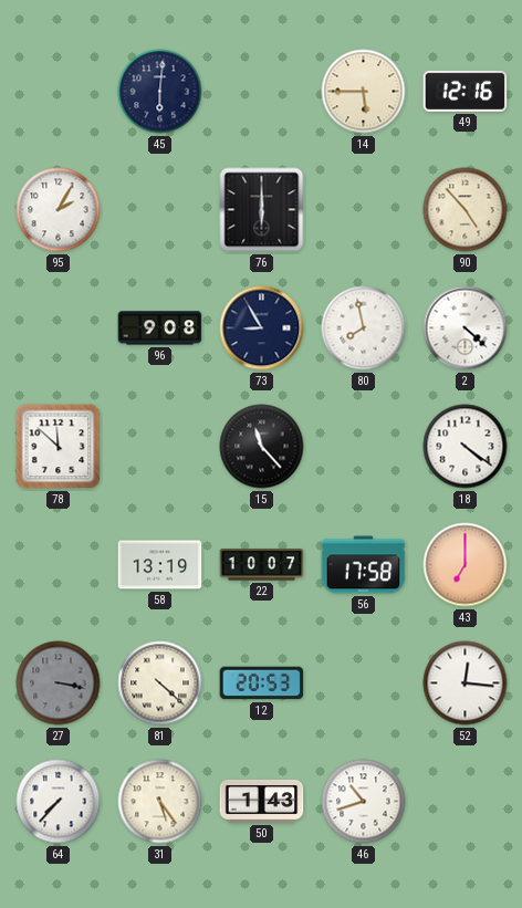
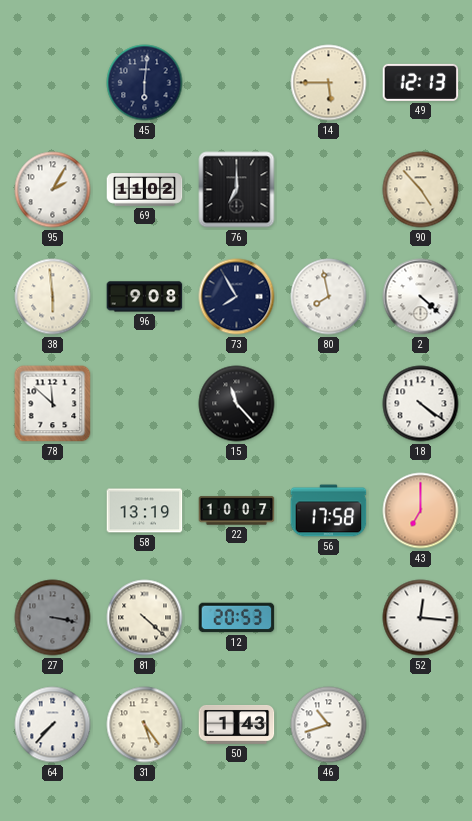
49: 12:16 -> 12:13
69: none -> 11:02
76: 6:00 -> 7:00
38: none -> 5:59
73: 8:55 -> 7:55
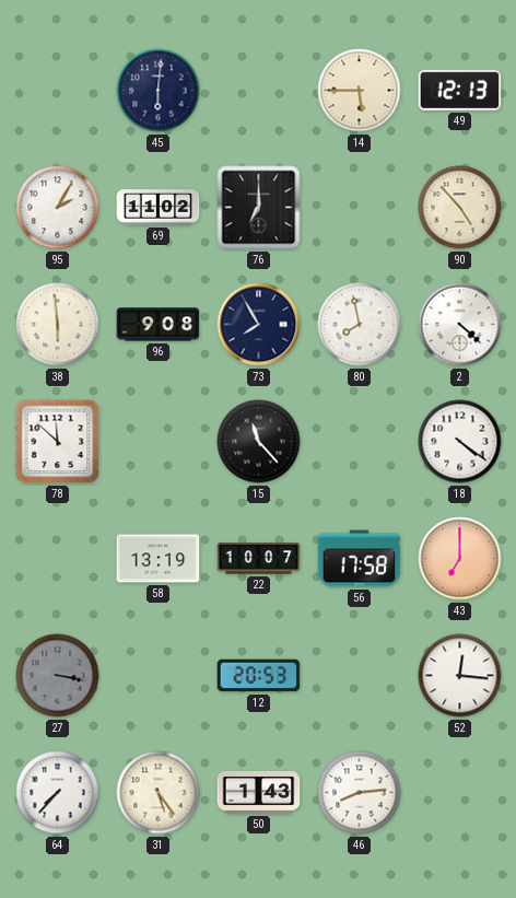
81: 4:22 -> none
46: 10:42 -> 8:14
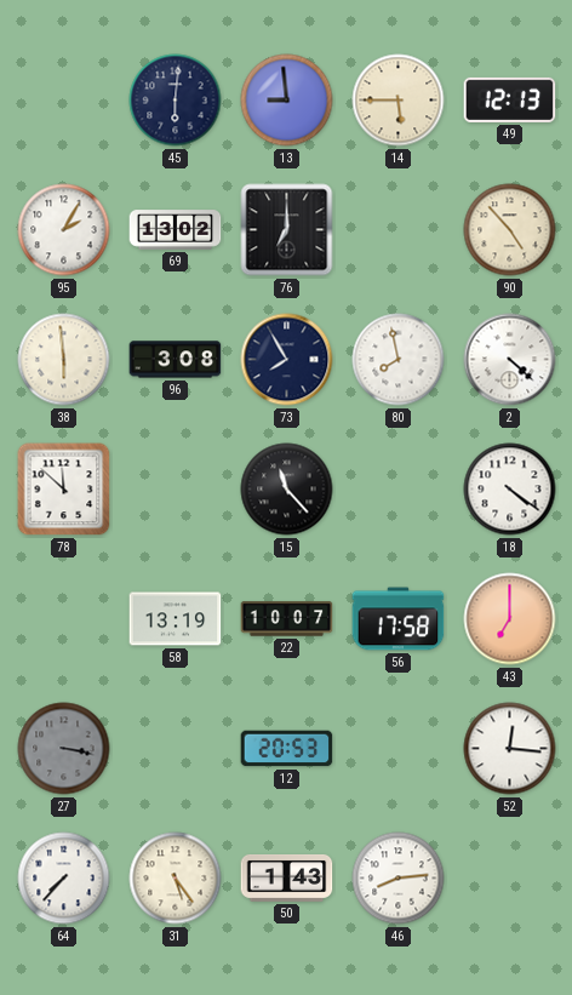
13: none -> 8:59
69: 11:02 -> 13:02
96: 9:08 -> 3:08
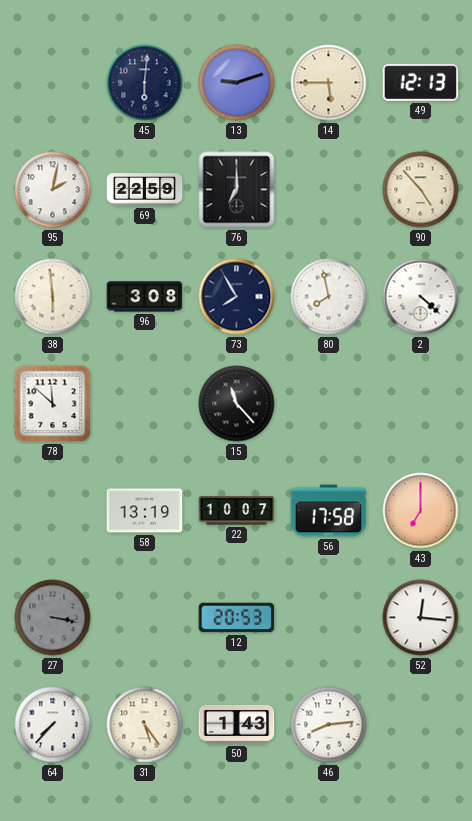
13: 8:59 -> 9:12
95: 2:05 -> 2:02
69: 13:02 -> 22:59
18: 4:21 -> none
